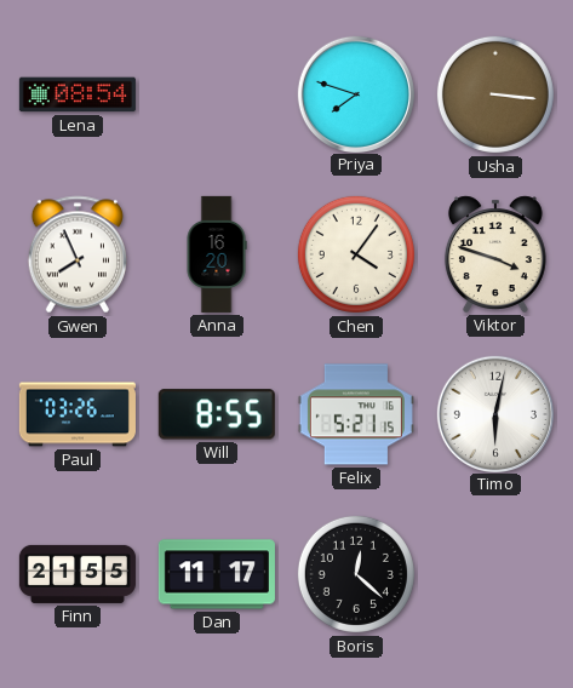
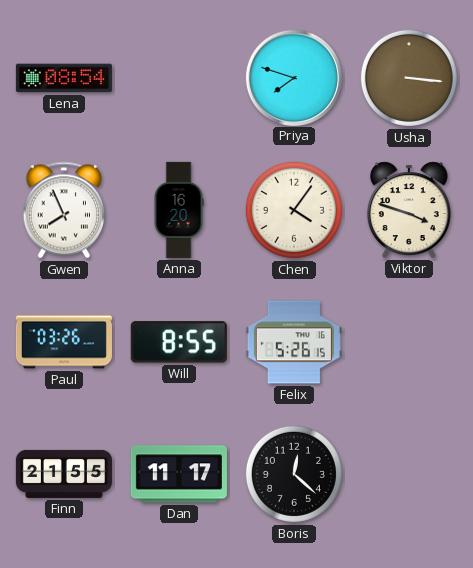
Felix: 5:21 -> 5:26
Timo: 6:02 -> none
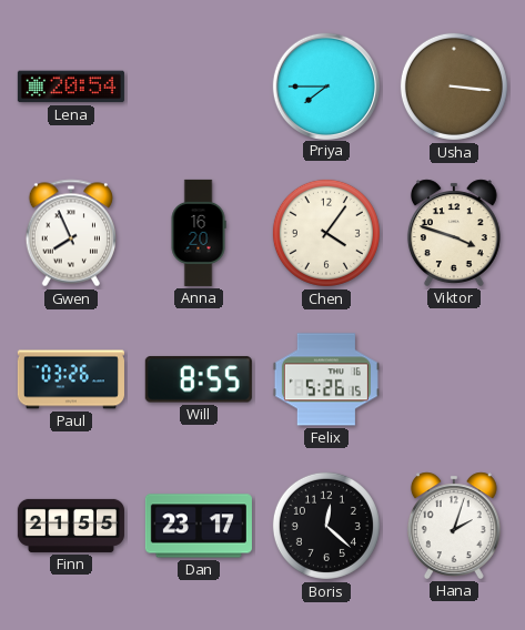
Lena: 08:54 -> 20:54
Priya: 7:48 -> 7:45
Dan: 11:17 -> 23:17
Hana: none -> 2:03
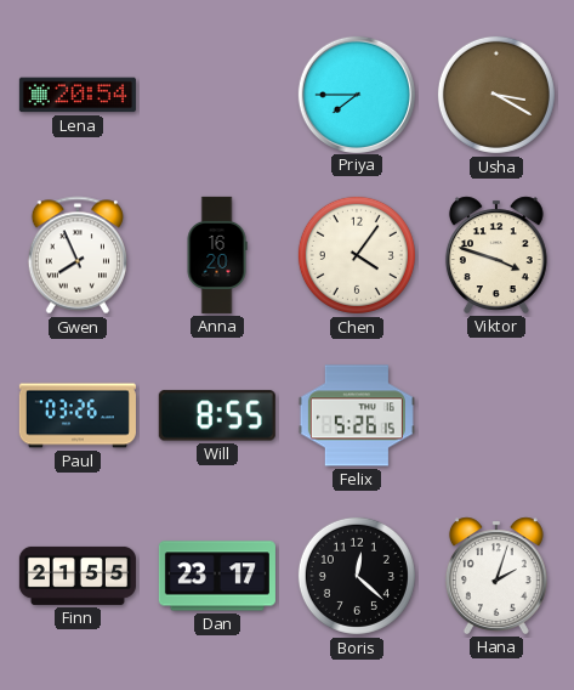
Usha: 3:16 -> 3:20
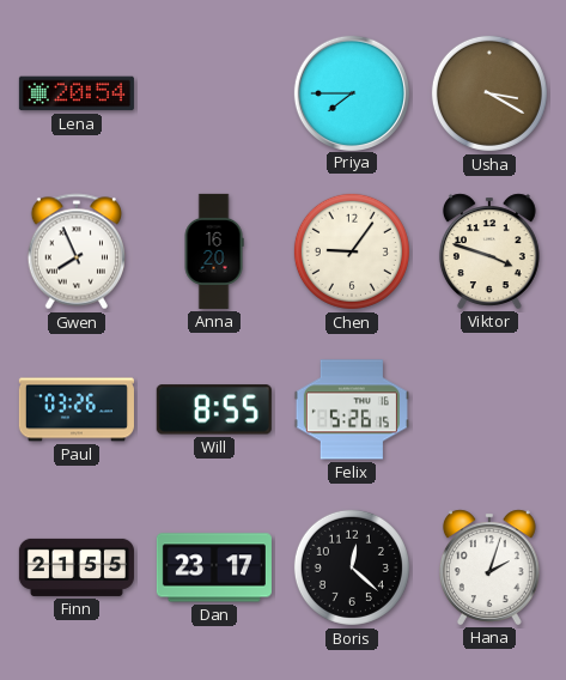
Chen: 4:06 -> 9:06
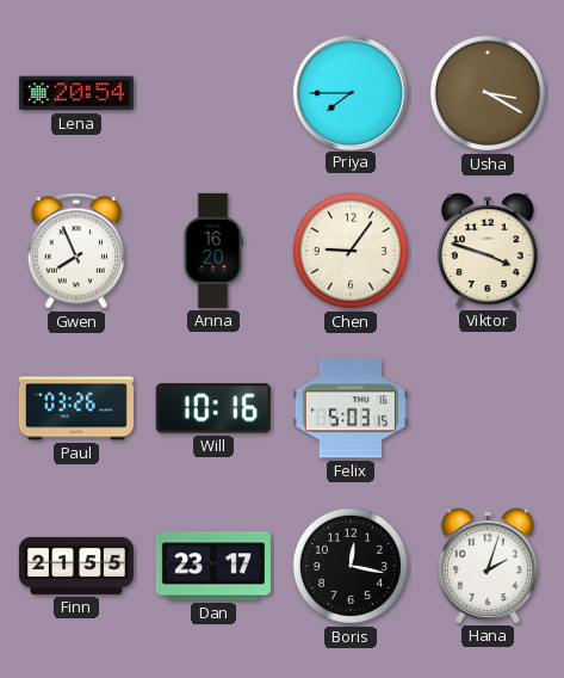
Will: 8:55 -> 10:16
Felix: 5:26 -> 5:03
Boris: 12:22 -> 12:17
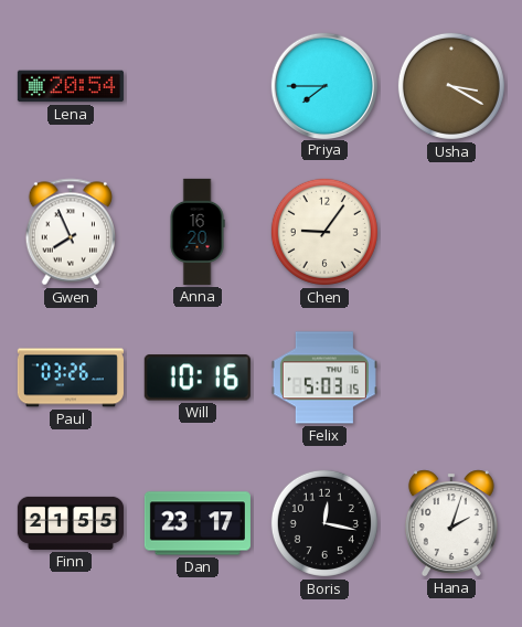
Viktor: 3:48 -> none
